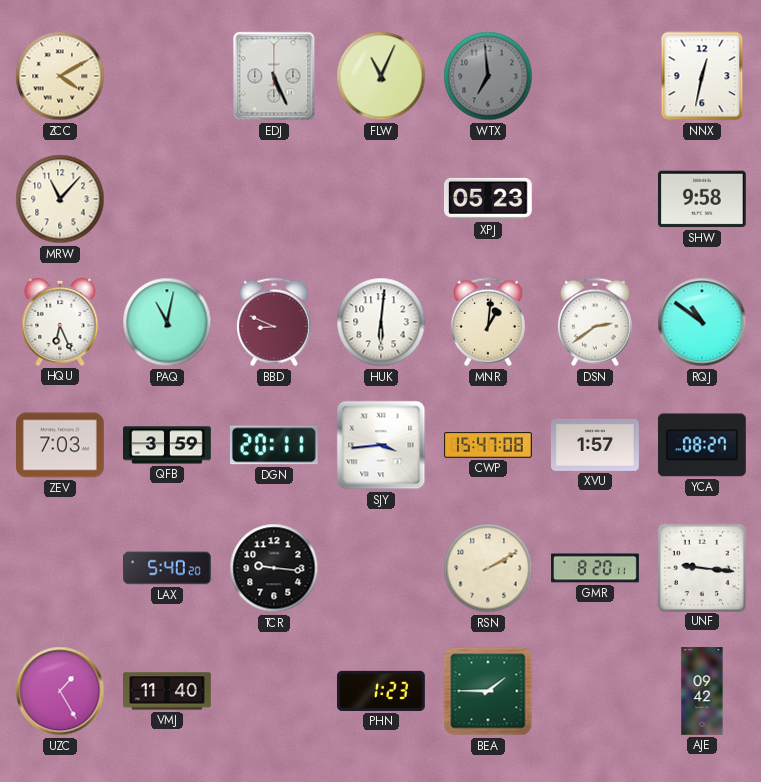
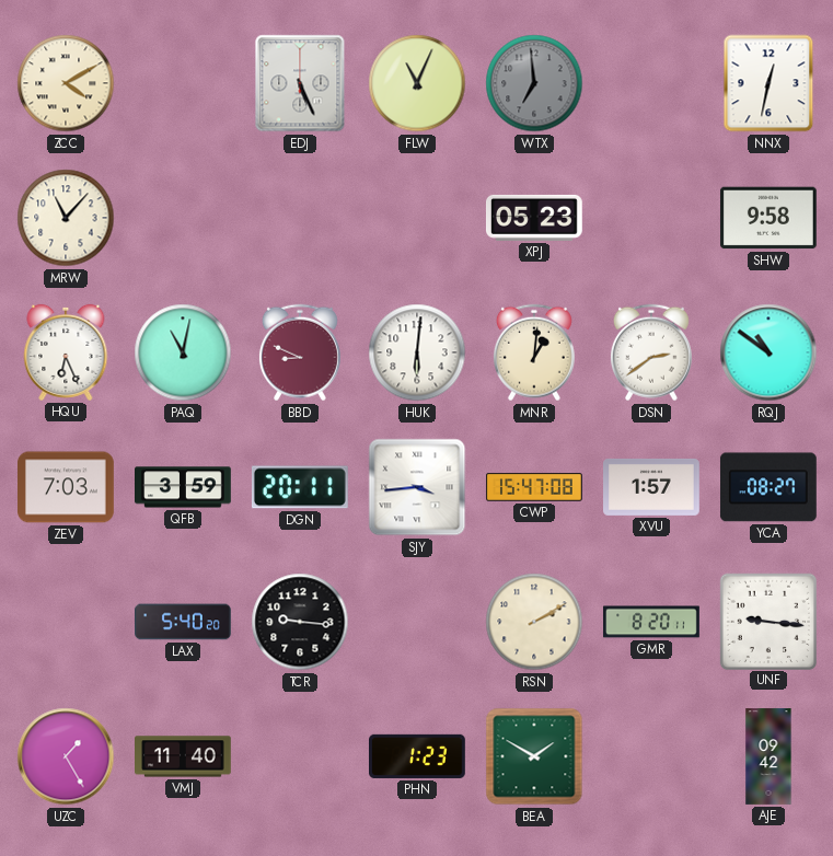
BEA: 1:45 -> 1:50
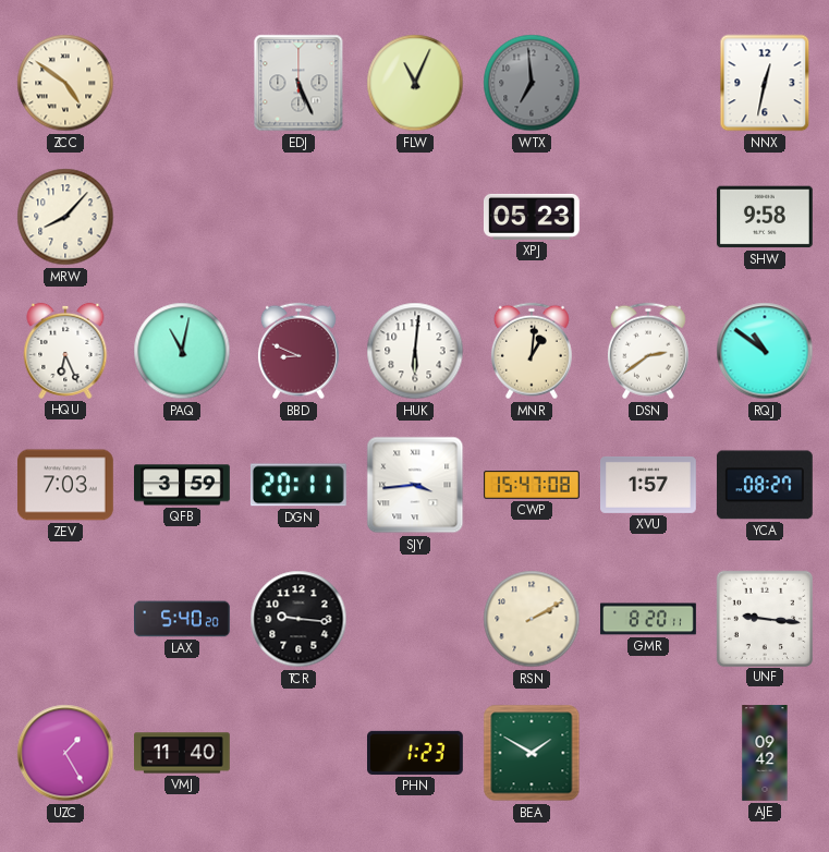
ZCC: 4:10 -> 4:51
MRW: 11:07 -> 8:07
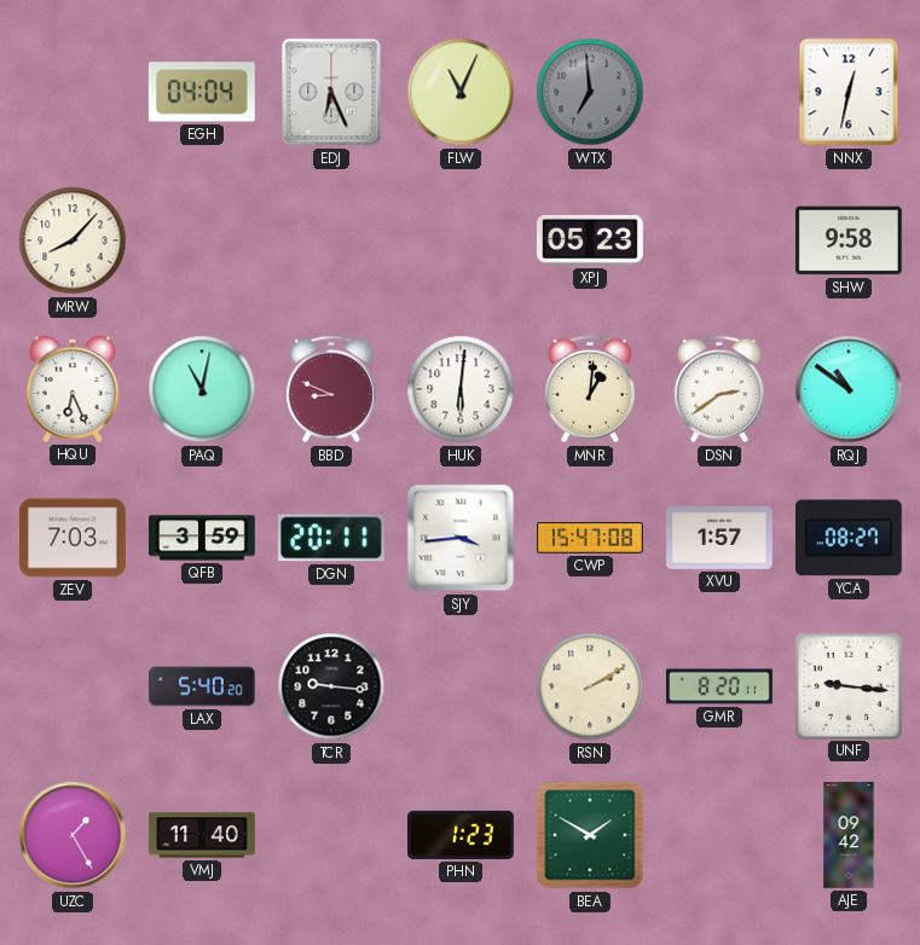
ZCC: 4:51 -> none
EGH: none -> 04:04
EDJ: 5:26 -> 6:26
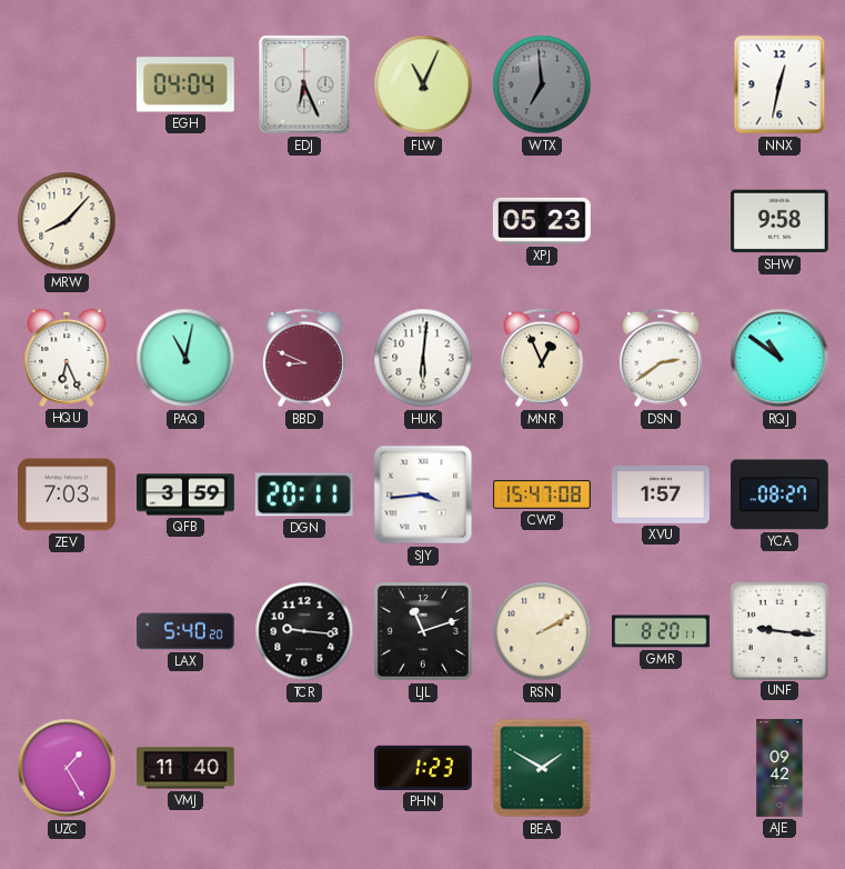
MNR: 1:01 -> 12:56
LJL: none -> 11:12
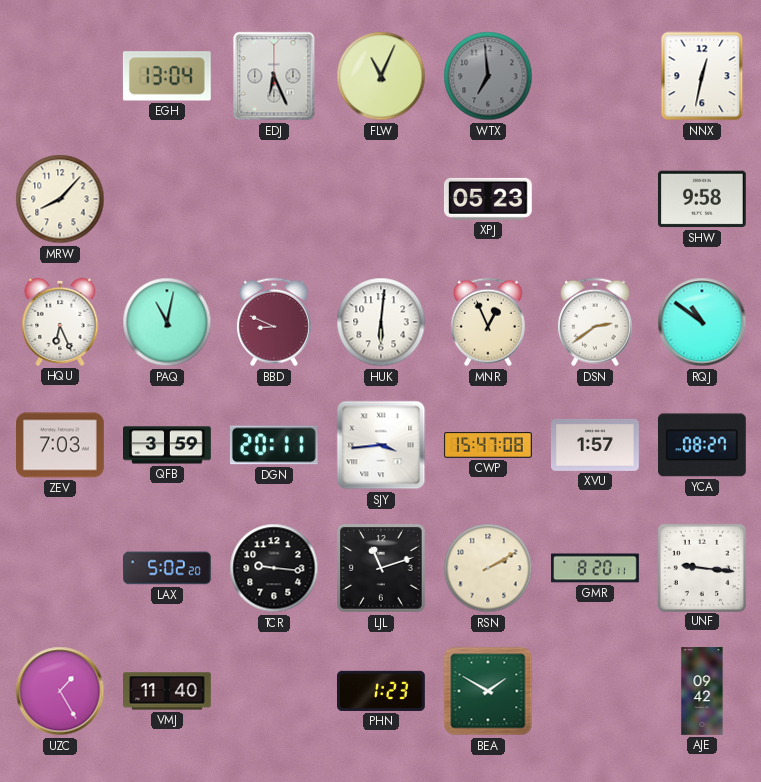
EGH: 04:04 -> 13:04
LAX: 5:40 -> 5:02
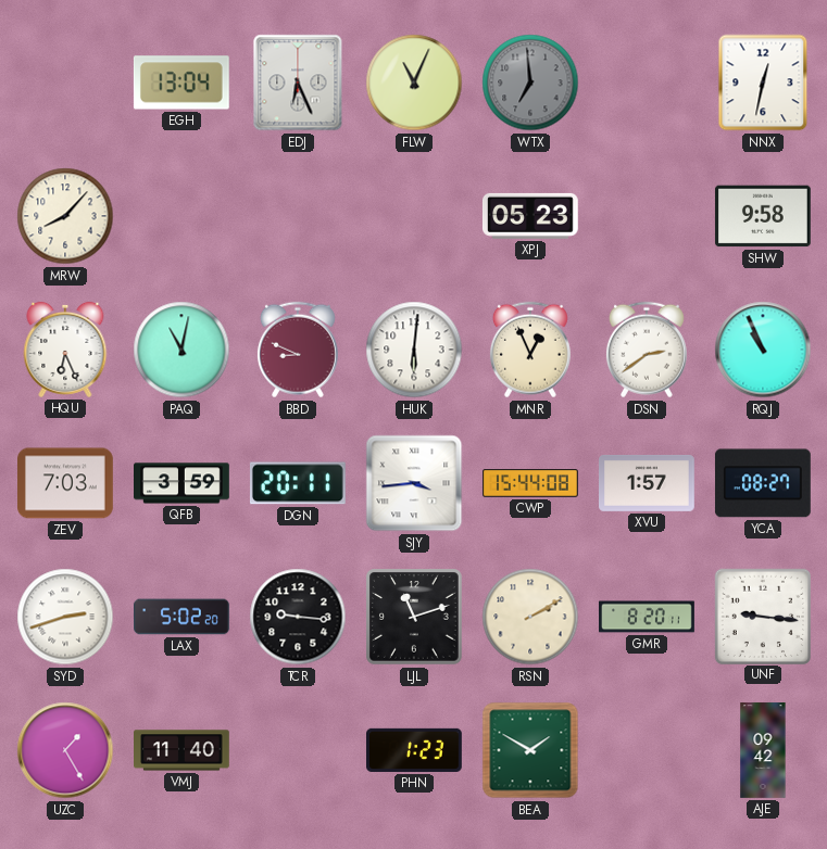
RQJ: 10:51 -> 10:56
CWP: 15:47 -> 15:44
SYD: none -> 2:42
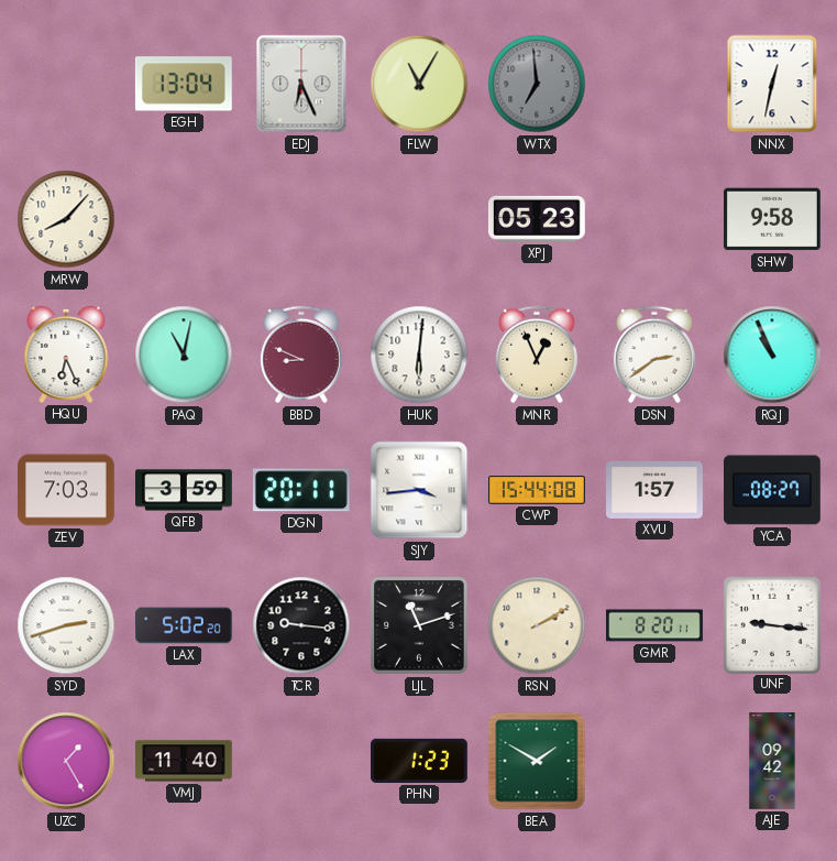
FLW: 11:04 -> 11:05
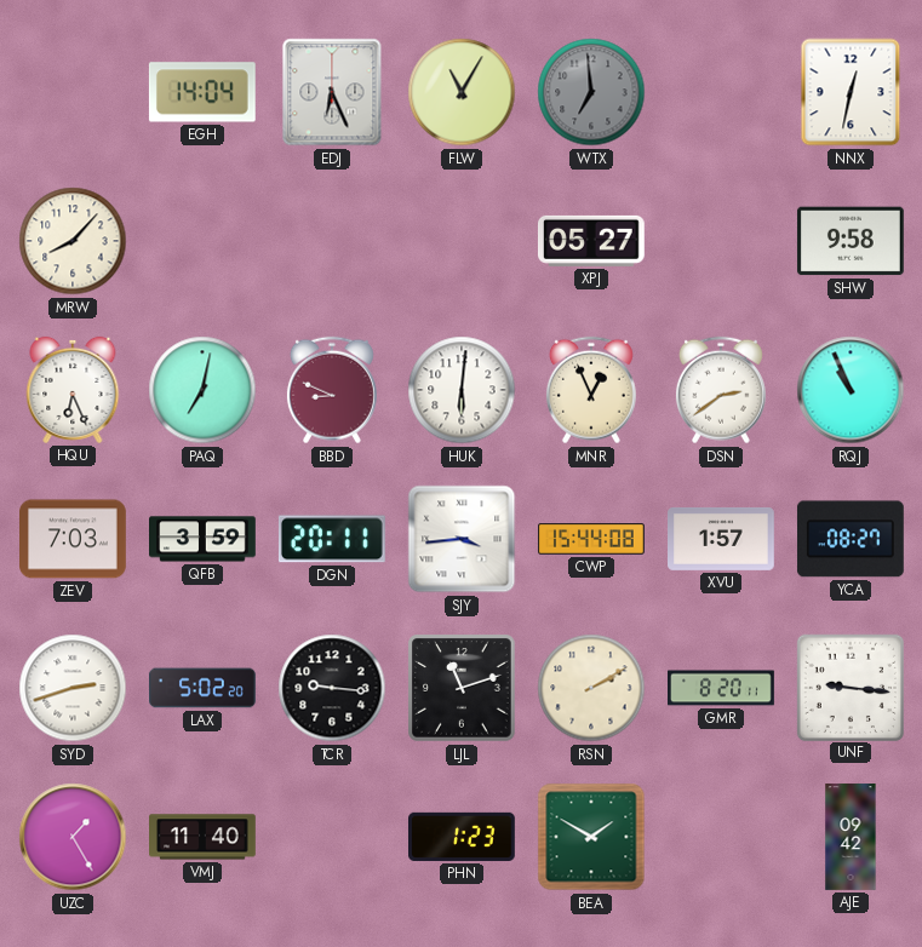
EGH: 13:04 -> 14:04
XPJ: 05:23 -> 05:27
PAQ: 11:02 -> 7:02
